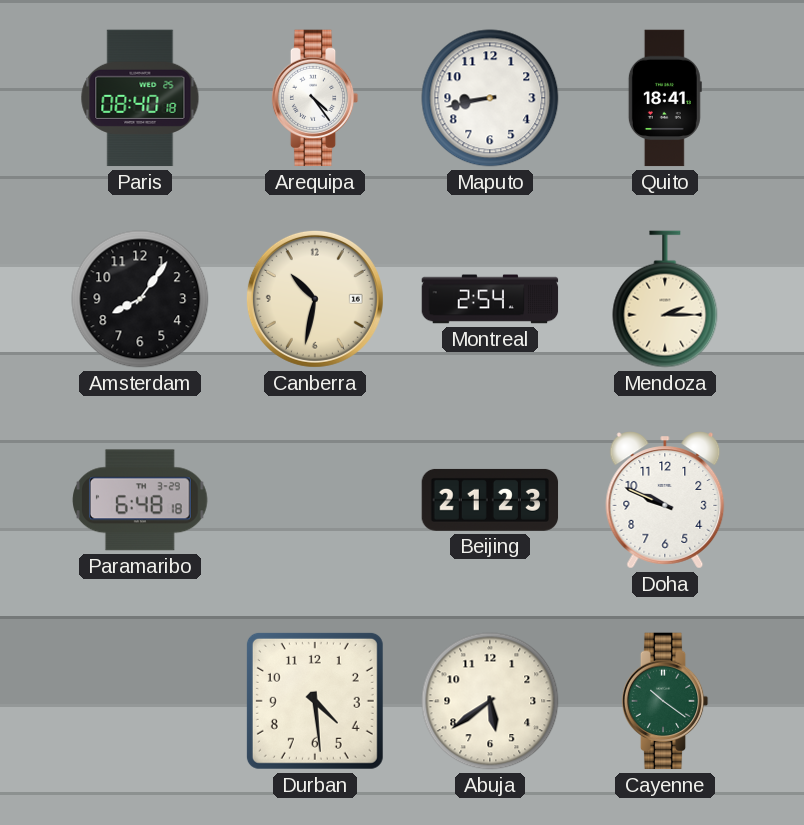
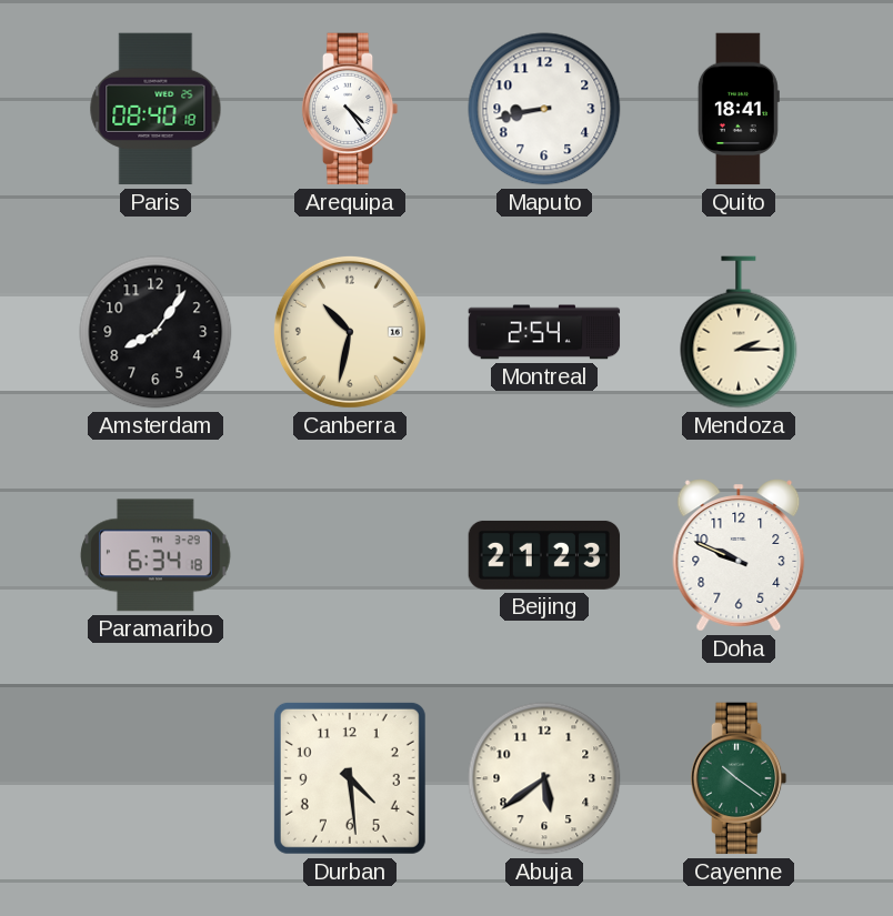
Paramaribo: 6:48 -> 6:34
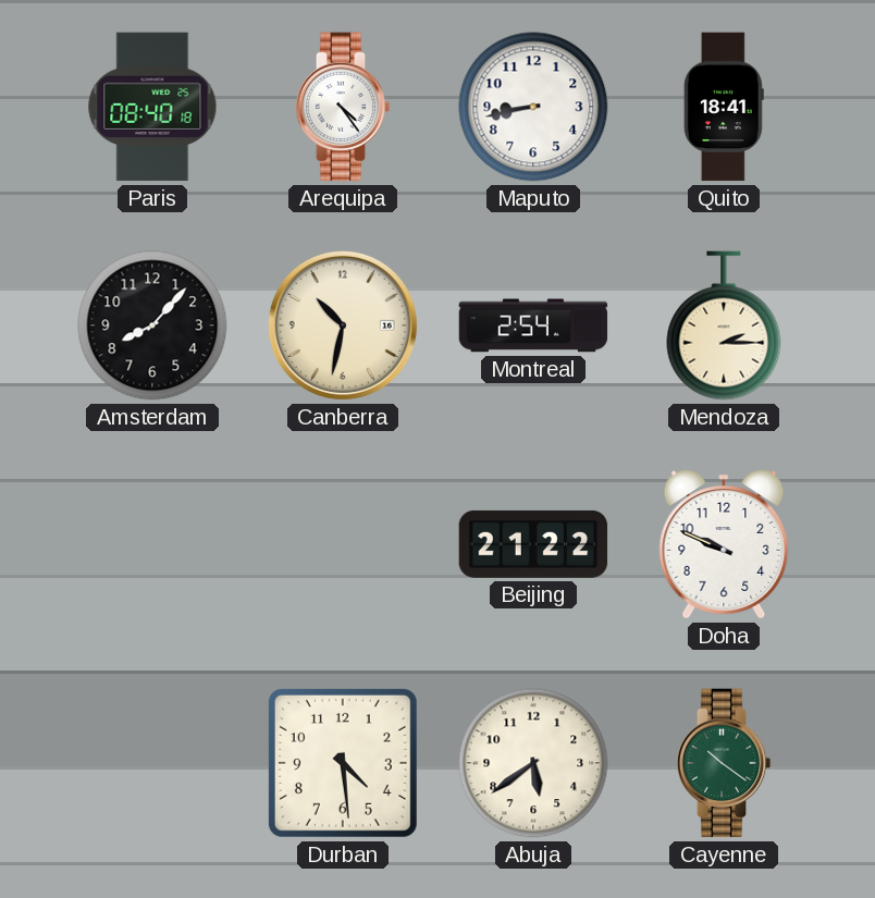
Amsterdam: 8:06 -> 8:07
Paramaribo: 6:34 -> none
Beijing: 21:23 -> 21:22
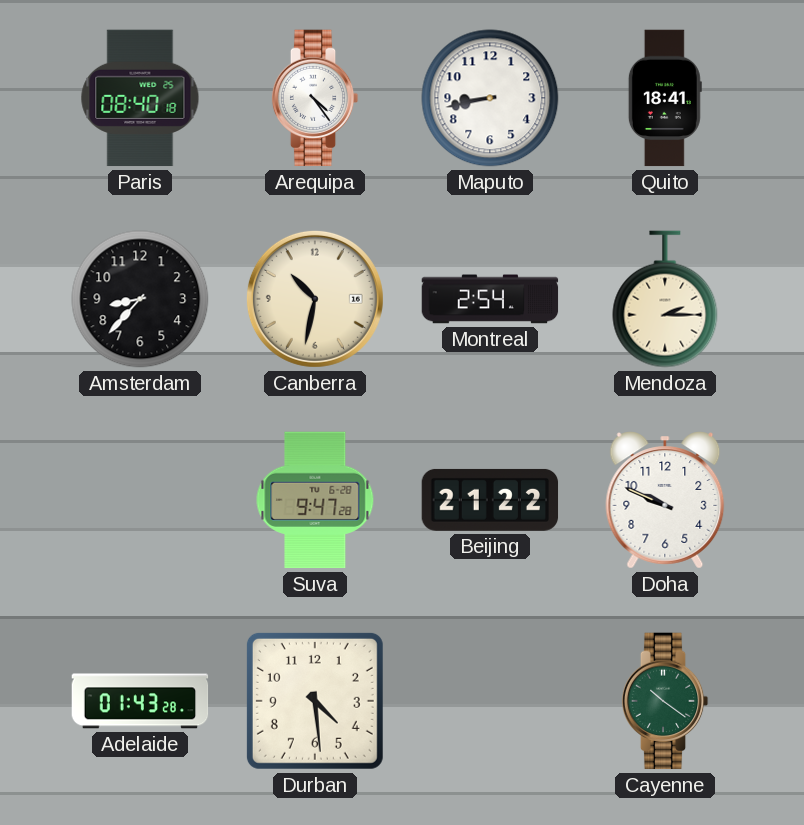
Amsterdam: 8:07 -> 8:37
Suva: none -> 9:47
Adelaide: none -> 01:43
Abuja: 5:39 -> none
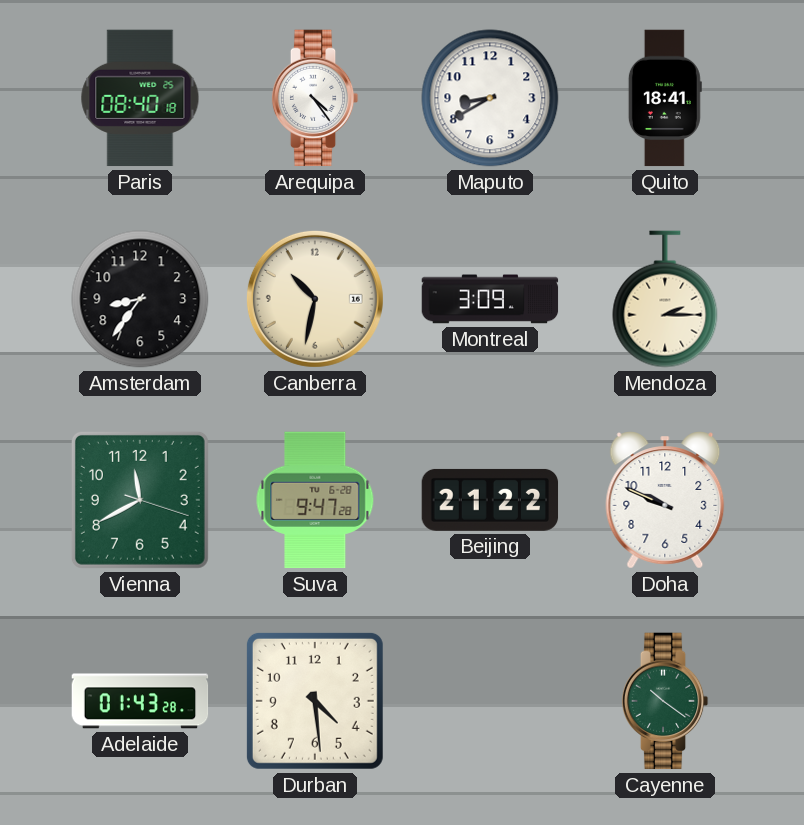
Maputo: 8:43 -> 8:40
Amsterdam: 8:37 -> 8:36
Montreal: 2:54 -> 3:09
Vienna: none -> 11:40
